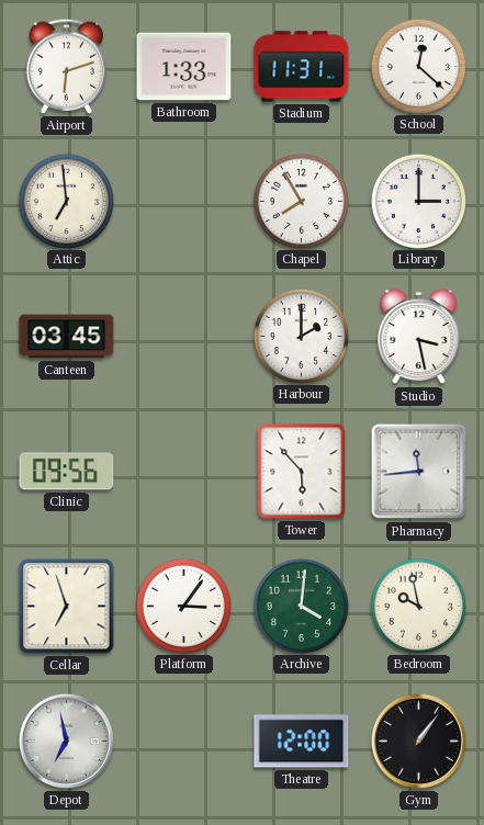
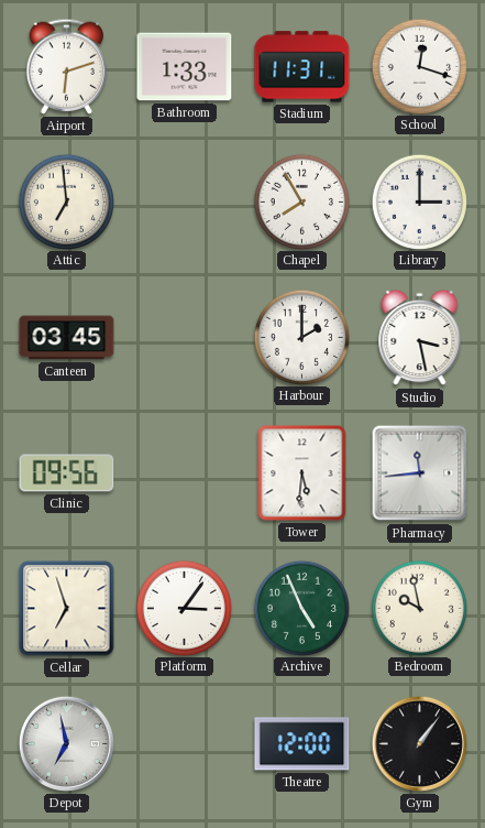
School: 12:22 -> 12:18
Tower: 5:53 -> 5:31
Archive: 4:01 -> 4:56
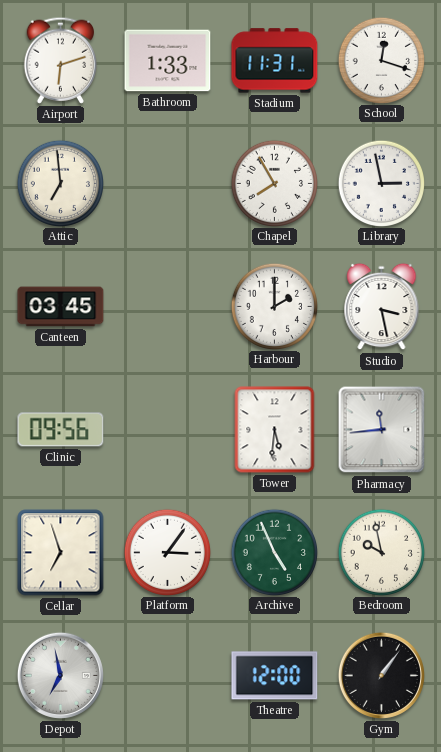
Library: 3:00 -> 2:58
